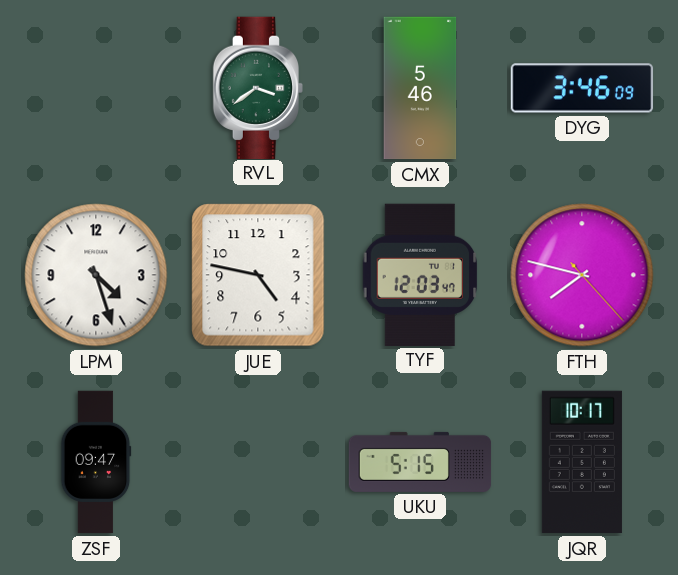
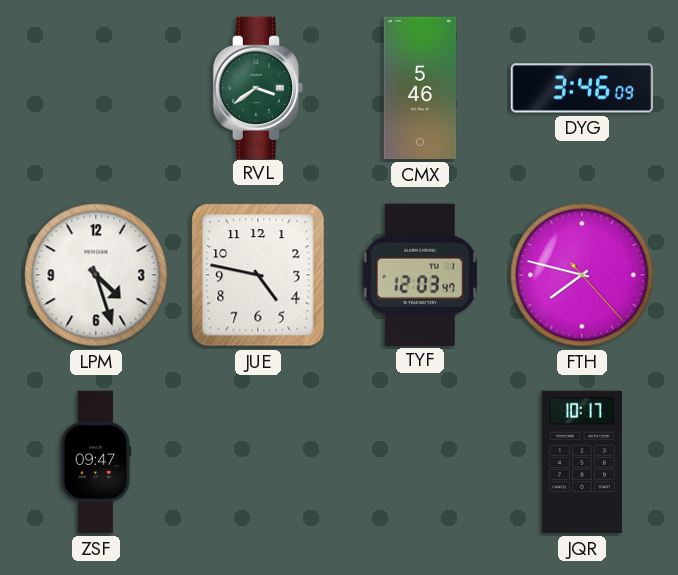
UKU: 5:15 -> none
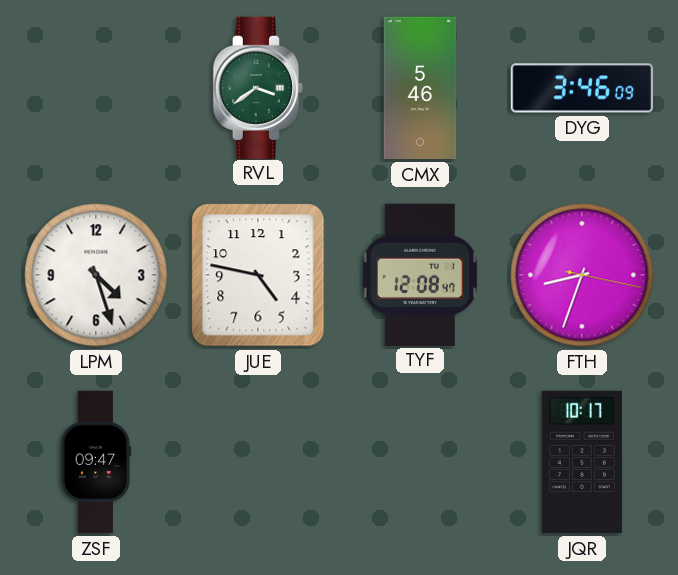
TYF: 12:03 -> 12:08
FTH: 7:47 -> 8:33
